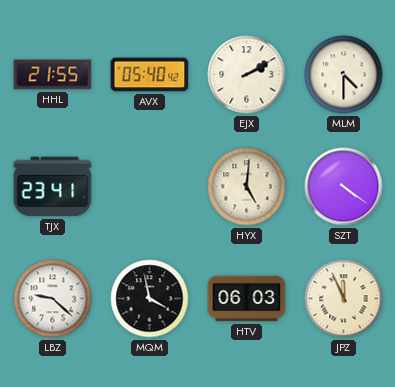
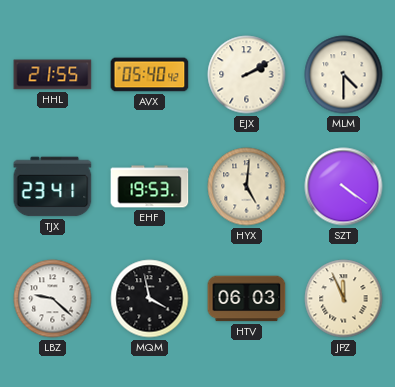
EHF: none -> 19:53
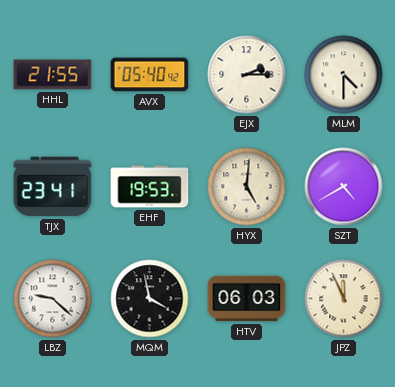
EJX: 2:10 -> 2:15
SZT: 4:21 -> 4:40
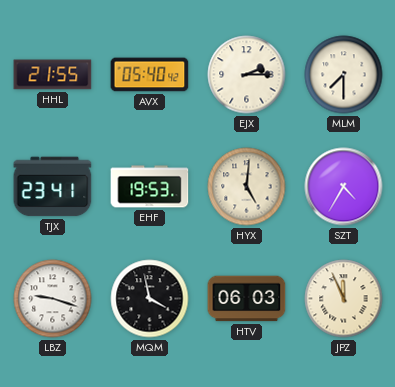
MLM: 4:30 -> 7:30
SZT: 4:40 -> 4:35
LBZ: 9:22 -> 9:18
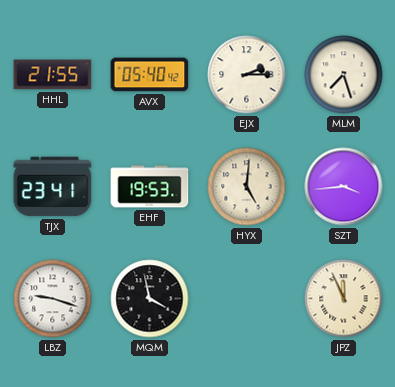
MLM: 7:30 -> 7:27
SZT: 4:35 -> 3:44
HTV: 06:03 -> none
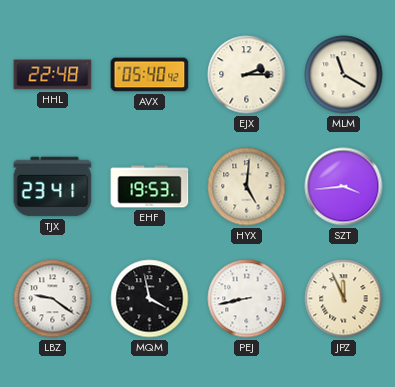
HHL: 21:55 -> 22:48
MLM: 7:27 -> 11:20
LBZ: 9:18 -> 9:21
PEJ: none -> 8:43
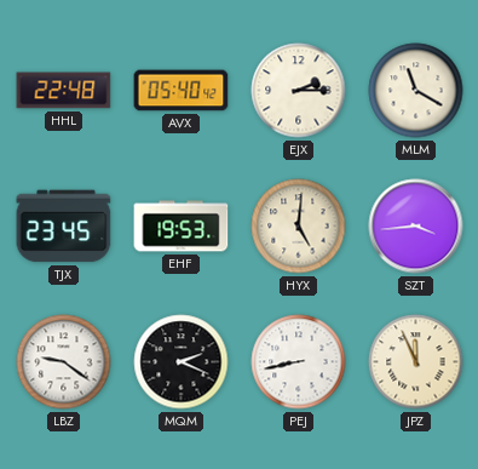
TJX: 23:41 -> 23:45
MQM: 3:58 -> 2:19
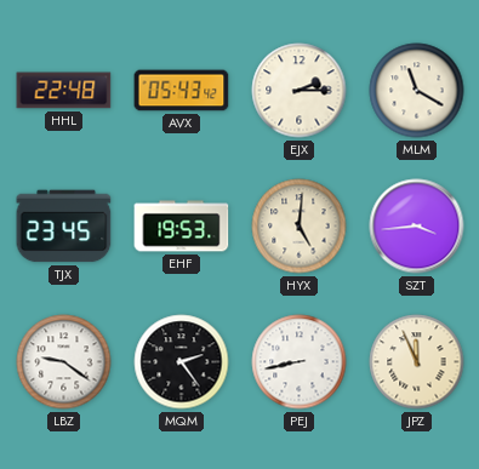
AVX: 05:40 -> 05:43
MQM: 2:19 -> 2:24
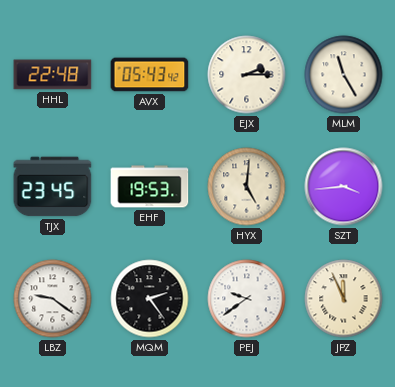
MLM: 11:20 -> 11:25
PEJ: 8:43 -> 9:39
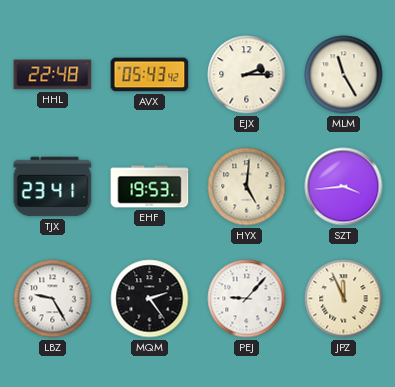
TJX: 23:45 -> 23:41
LBZ: 9:21 -> 9:25
PEJ: 9:39 -> 9:07
